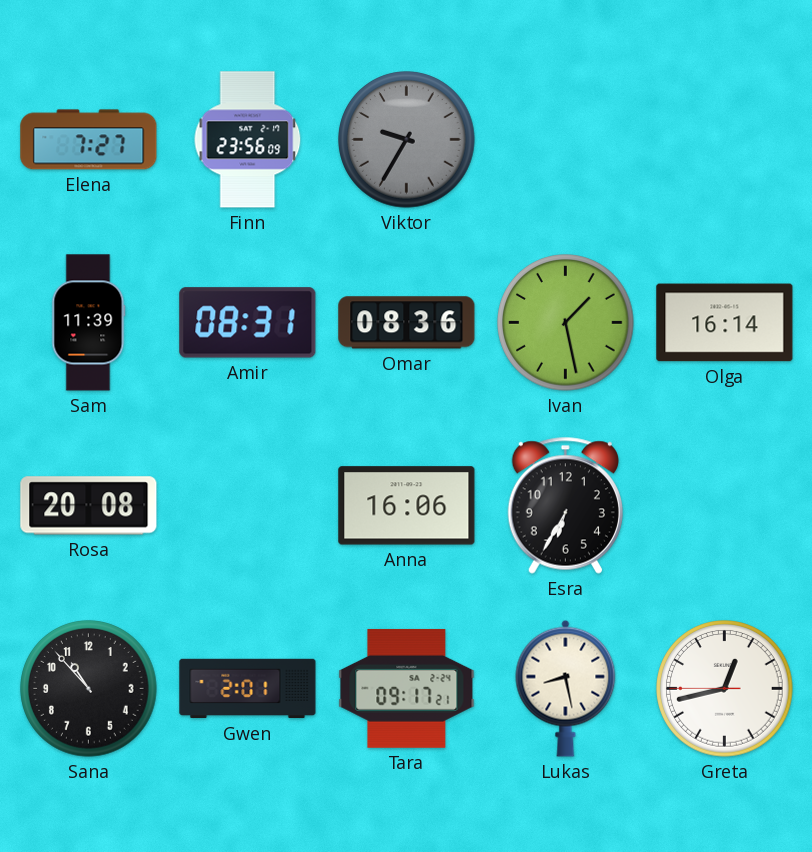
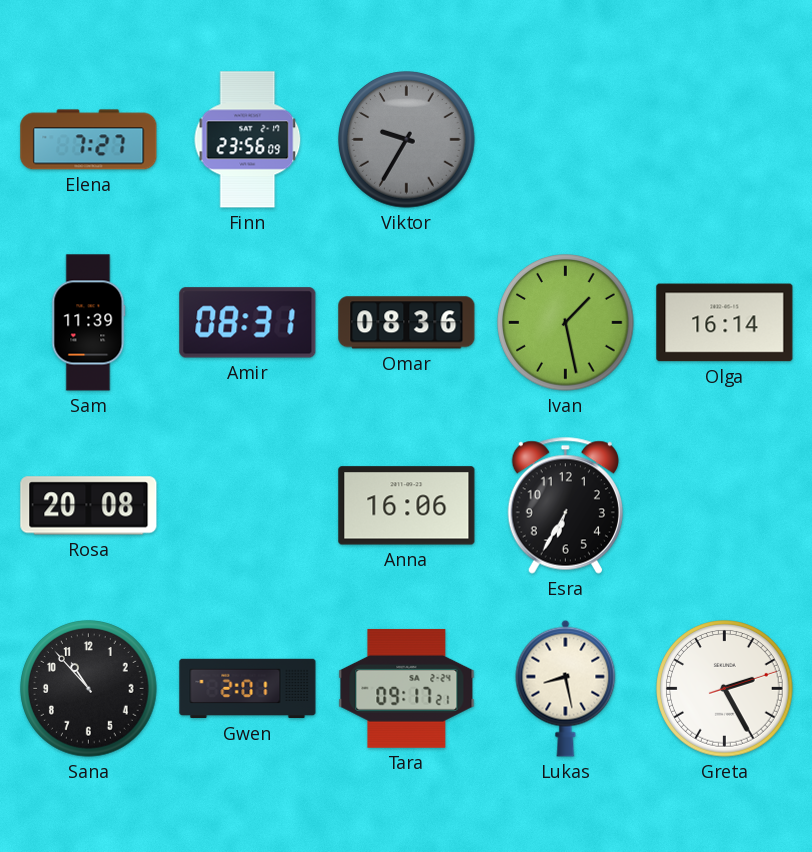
Greta: 12:42 -> 2:25
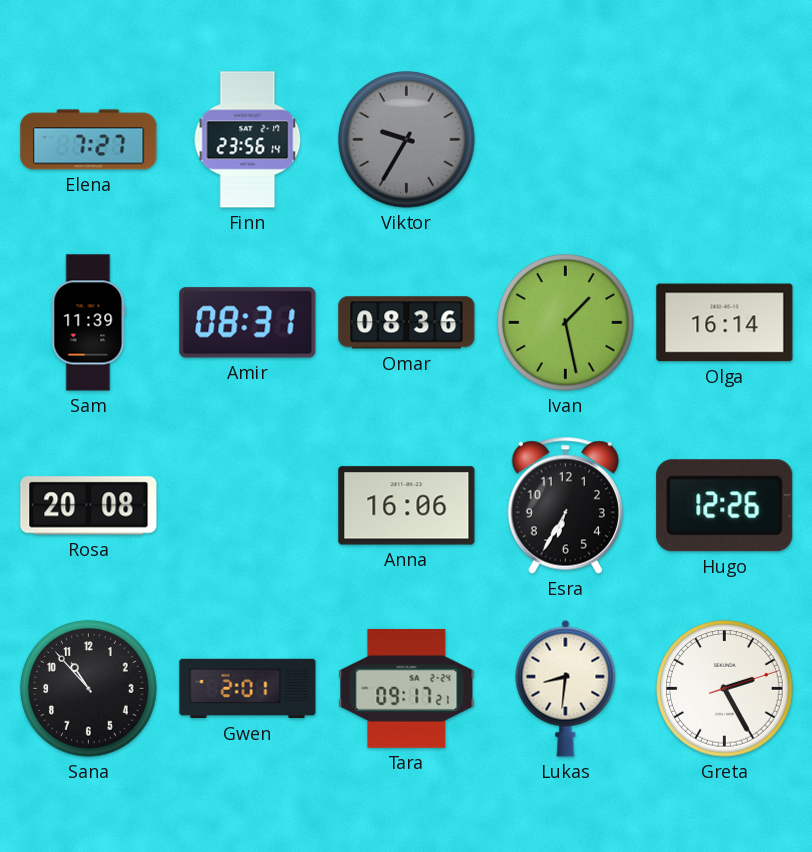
Finn: 23:56:09 -> 23:56:14
Hugo: none -> 12:26
Lukas: 8:28 -> 8:31
